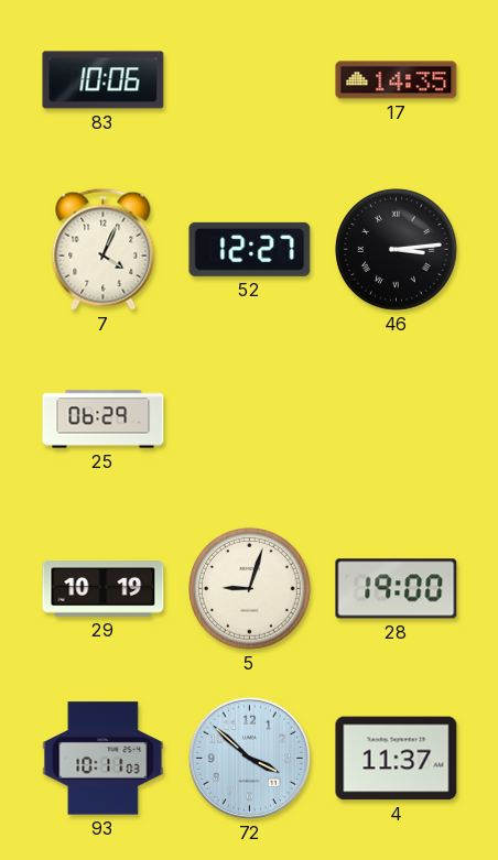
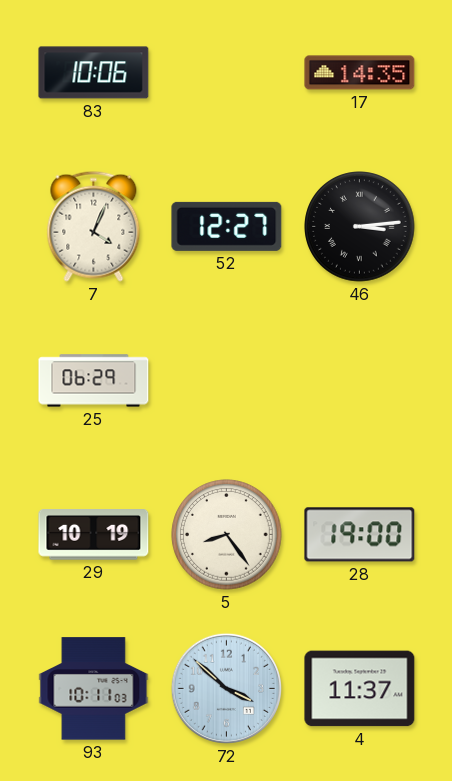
5: 9:03 -> 8:24
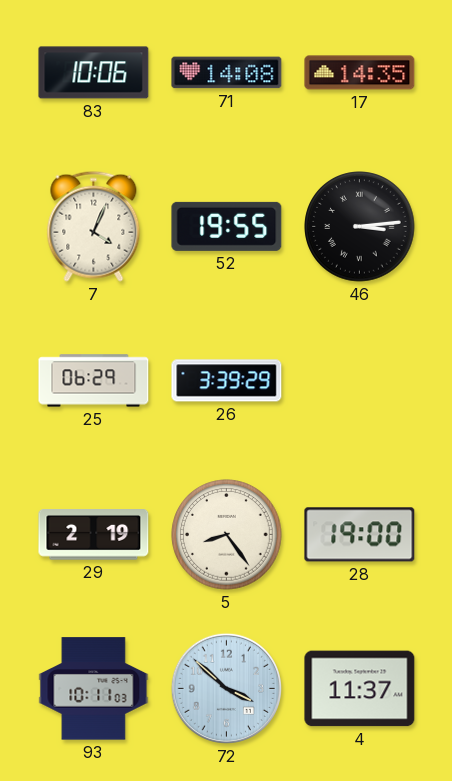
71: none -> 14:08
52: 12:27 -> 19:55
26: none -> 3:39
29: 10:19 -> 2:19
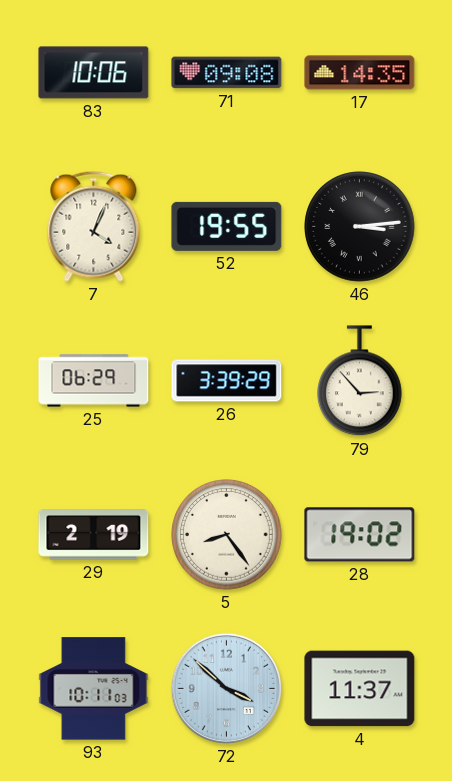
71: 14:08 -> 09:08
79: none -> 2:53
28: 19:00 -> 19:02
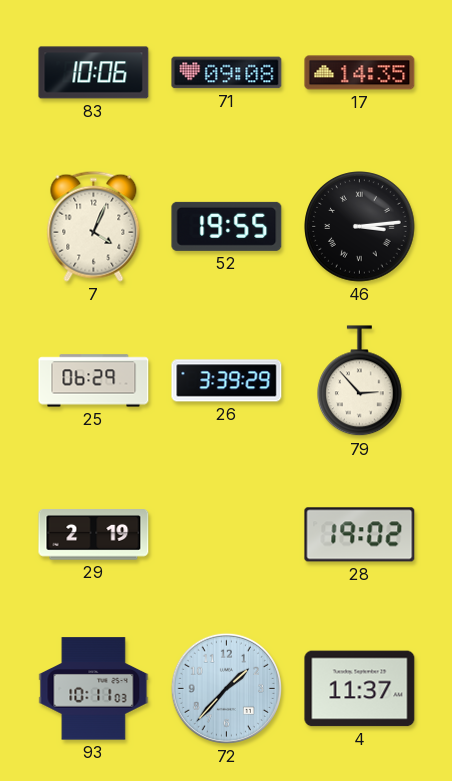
5: 8:24 -> none
72: 3:52 -> 1:37
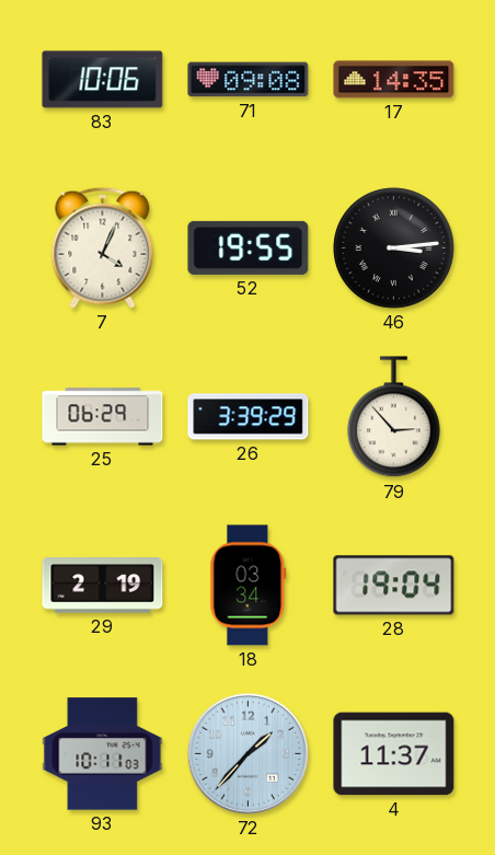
18: none -> 03:34
28: 19:02 -> 19:04
